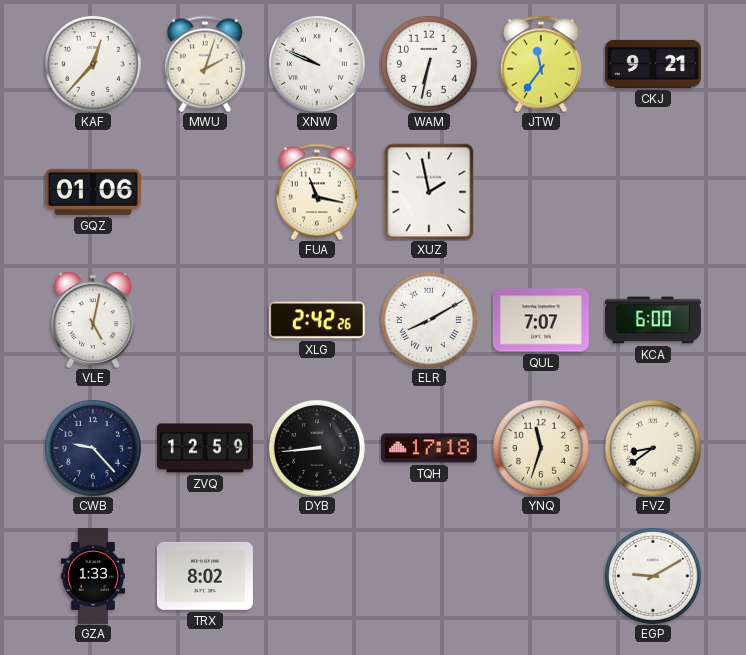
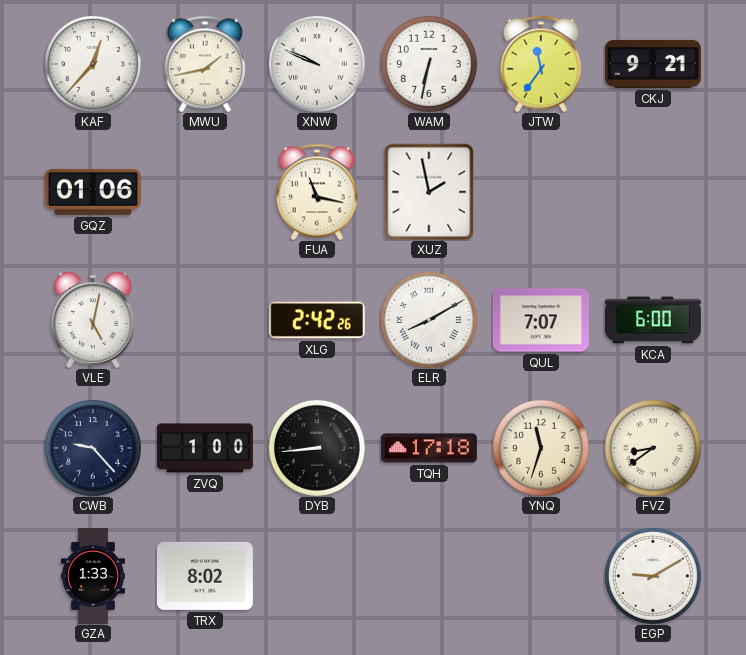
MWU: 2:03 -> 1:43
ZVQ: 12:59 -> 1:00
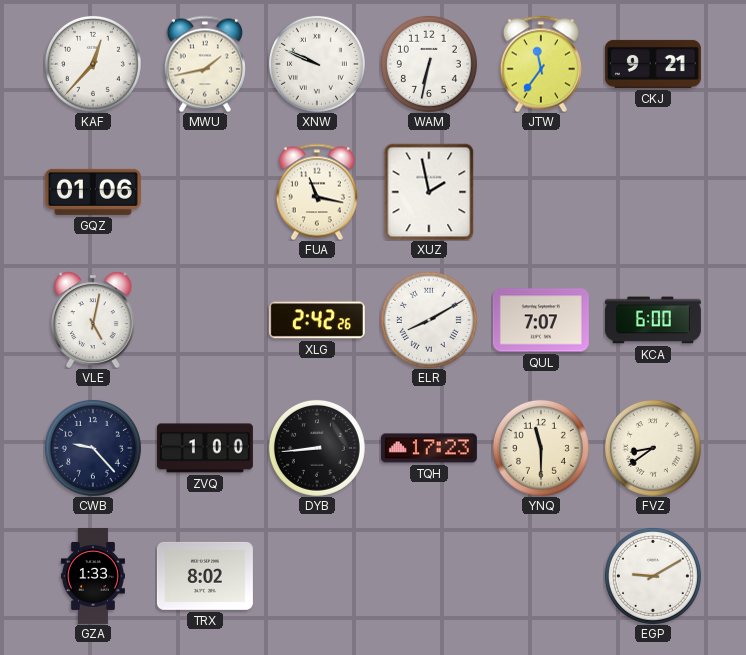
TQH: 17:18 -> 17:23
YNQ: 11:33 -> 11:30
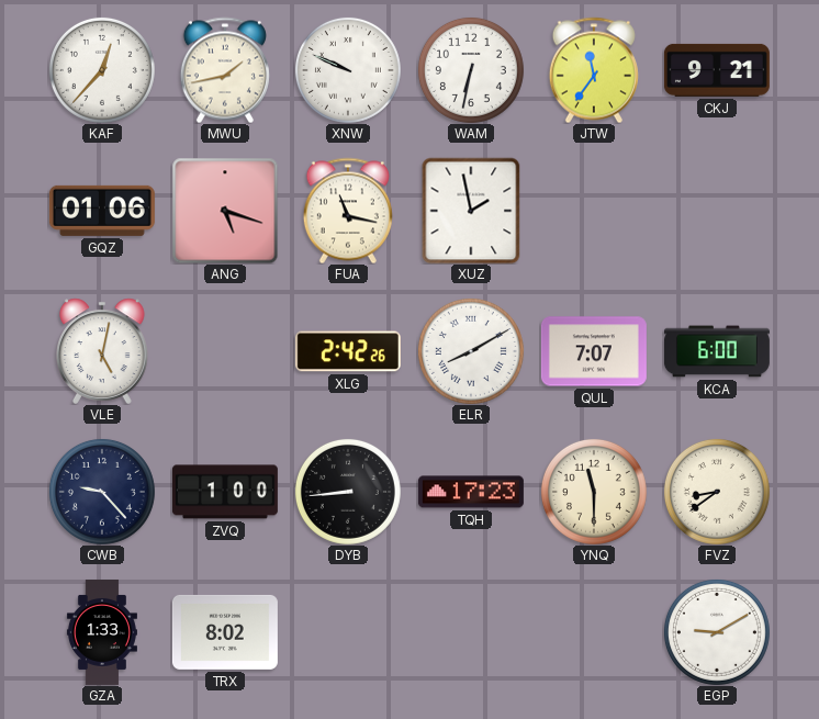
ANG: none -> 5:18
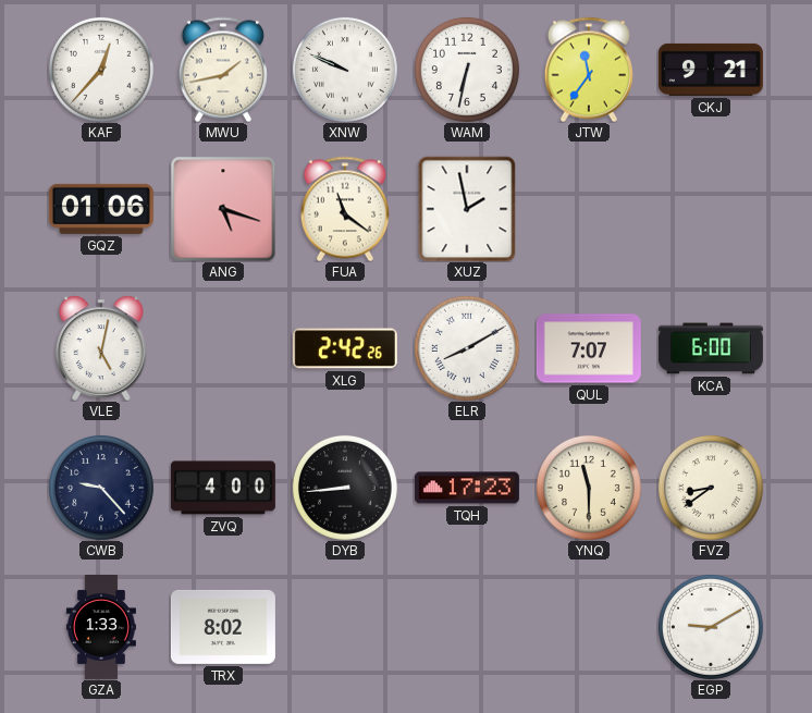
FUA: 11:17 -> 11:21
ZVQ: 1:00 -> 4:00
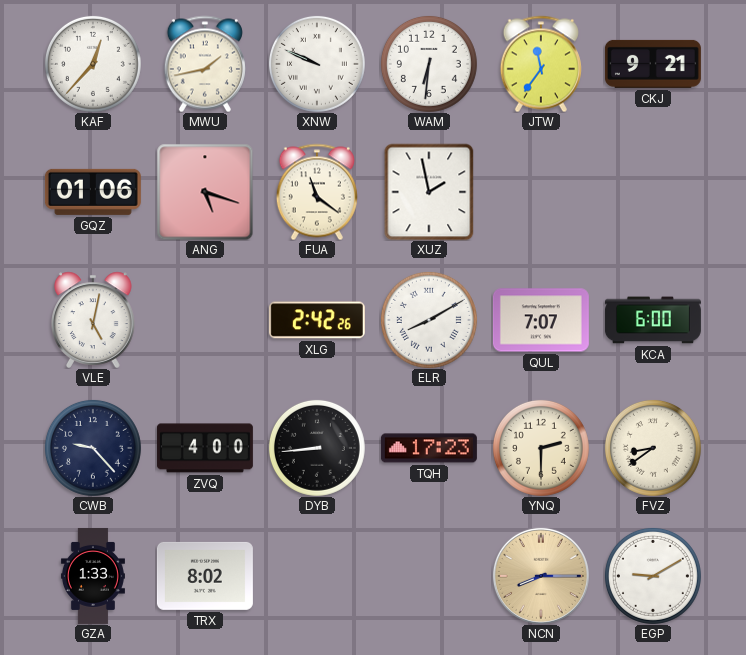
WAM: 6:32 -> 6:31
YNQ: 11:30 -> 2:30
NCN: none -> 8:15
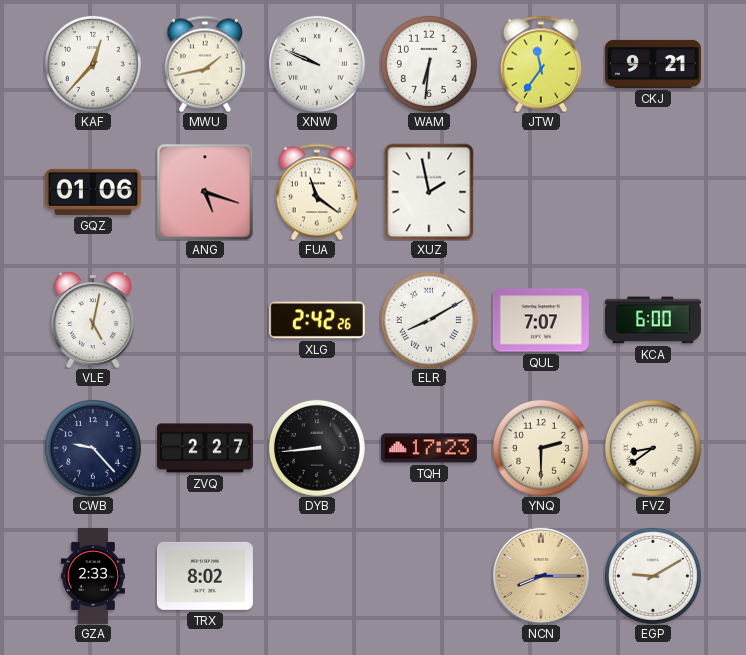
ZVQ: 4:00 -> 2:27
GZA: 1:33 -> 2:33
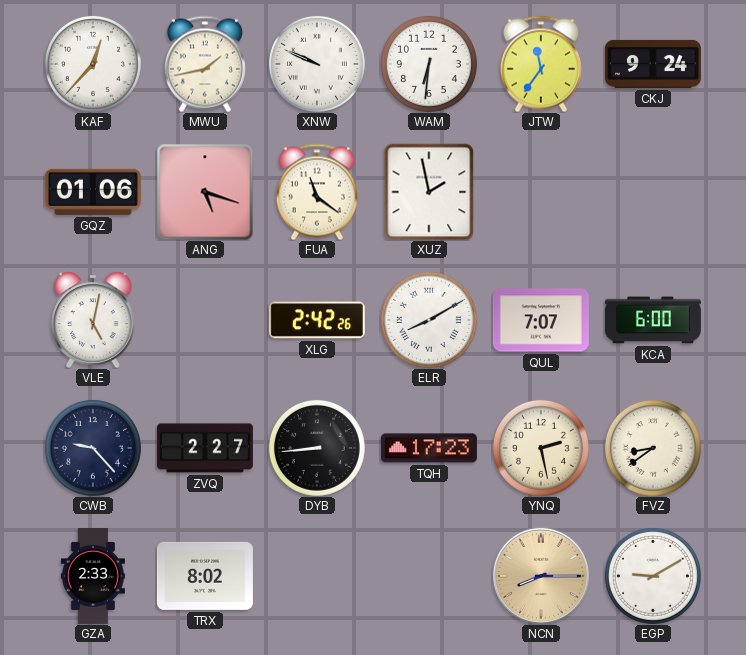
CKJ: 9:21 -> 9:24
YNQ: 2:30 -> 2:28
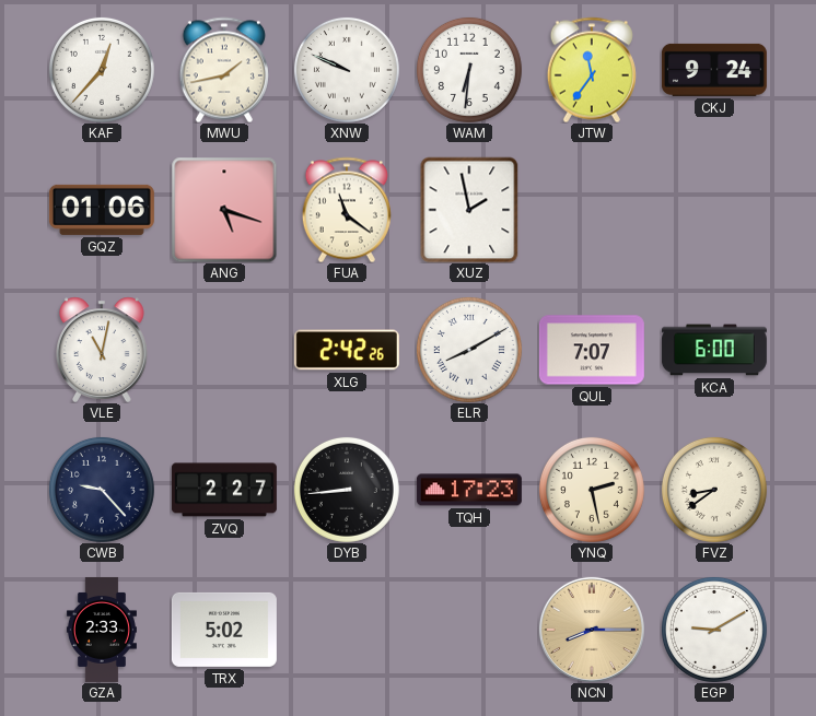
VLE: 5:02 -> 11:02
TRX: 8:02 -> 5:02
